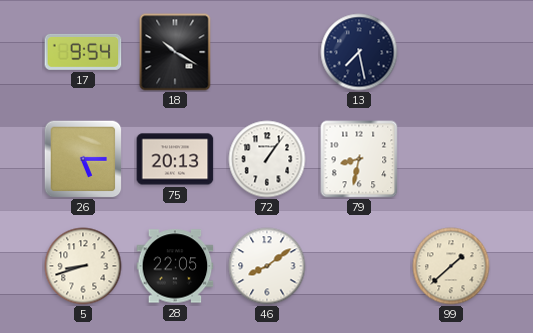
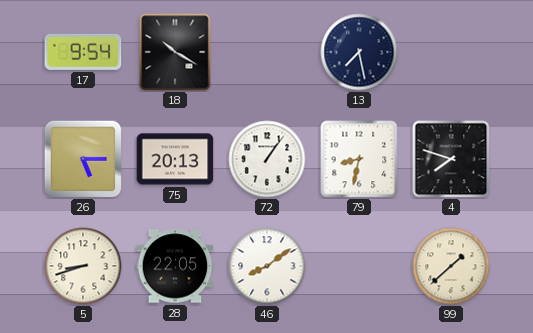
4: none -> 7:48
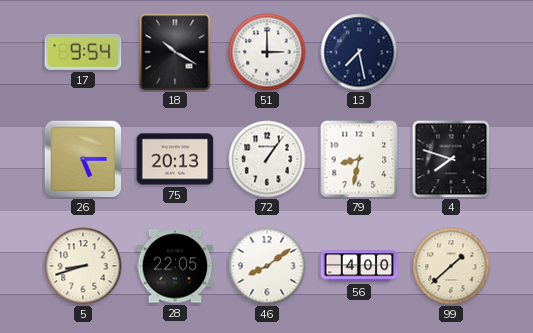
51: none -> 3:00
56: none -> 4:00
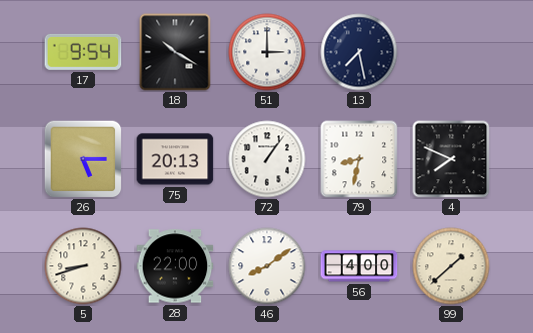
4: 7:48 -> 7:49
28: 22:05 -> 22:00
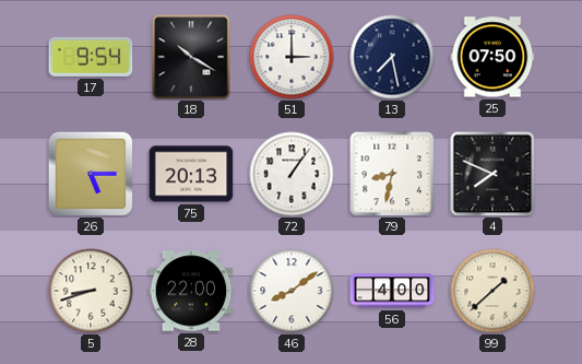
25: none -> 07:50
